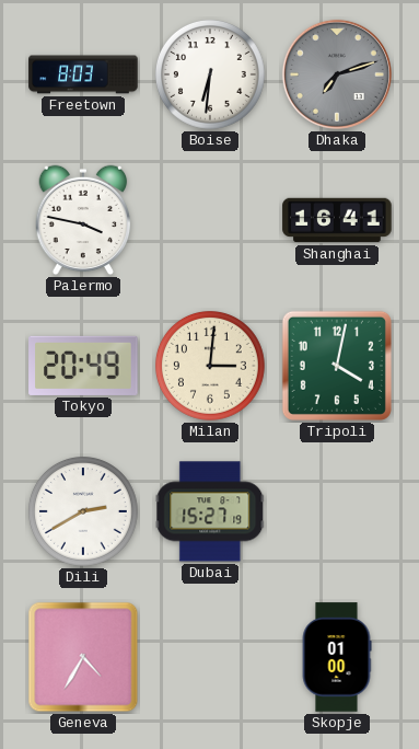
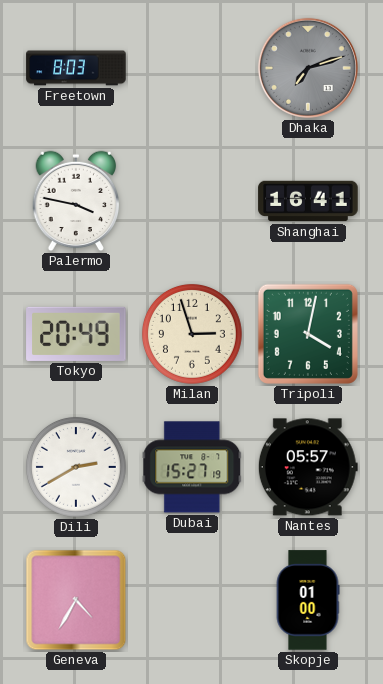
Boise: 6:31 -> none
Milan: 3:01 -> 2:57
Nantes: none -> 05:57
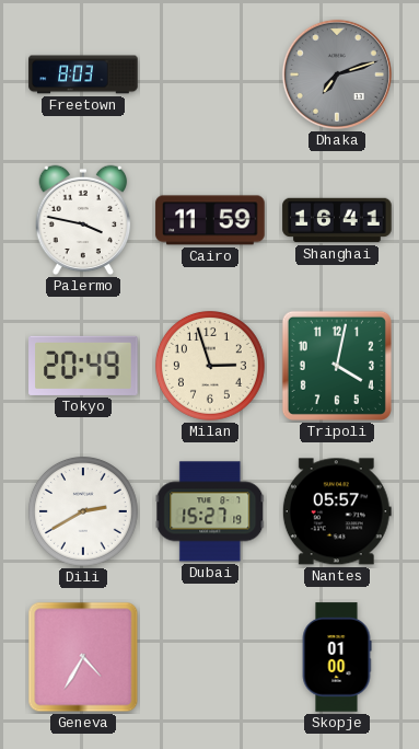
Cairo: none -> 11:59
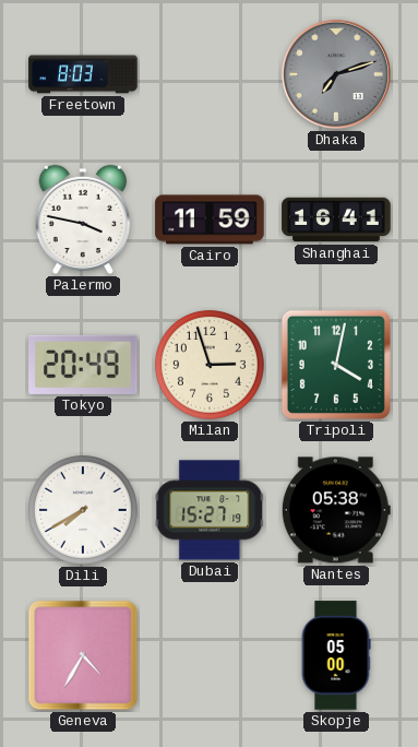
Dili: 2:40 -> 7:40
Nantes: 05:57 -> 05:38
Skopje: 01:00 -> 05:00
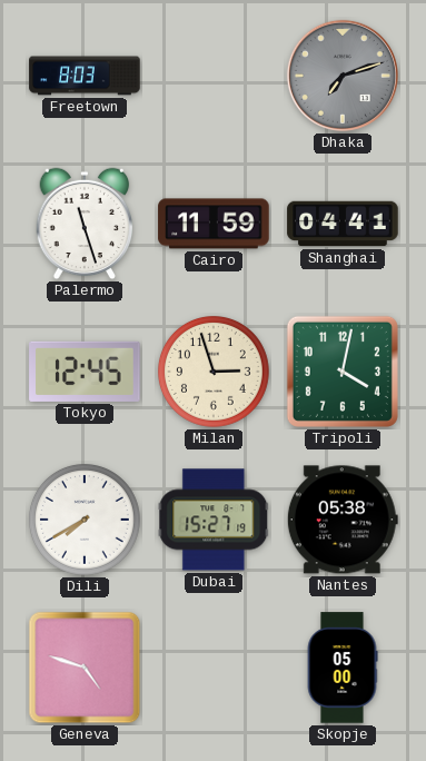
Palermo: 3:47 -> 11:27
Shanghai: 16:41 -> 04:41
Tokyo: 20:49 -> 12:45
Geneva: 4:35 -> 4:48
